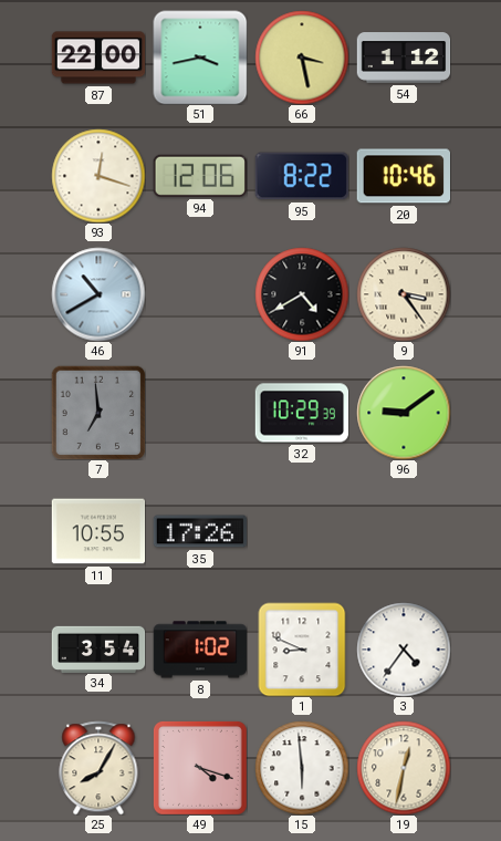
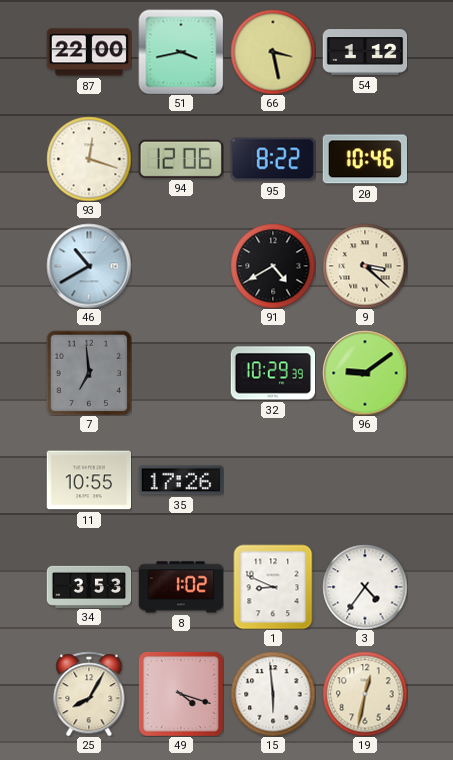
9: 3:24 -> 3:22
34: 3:54 -> 3:53
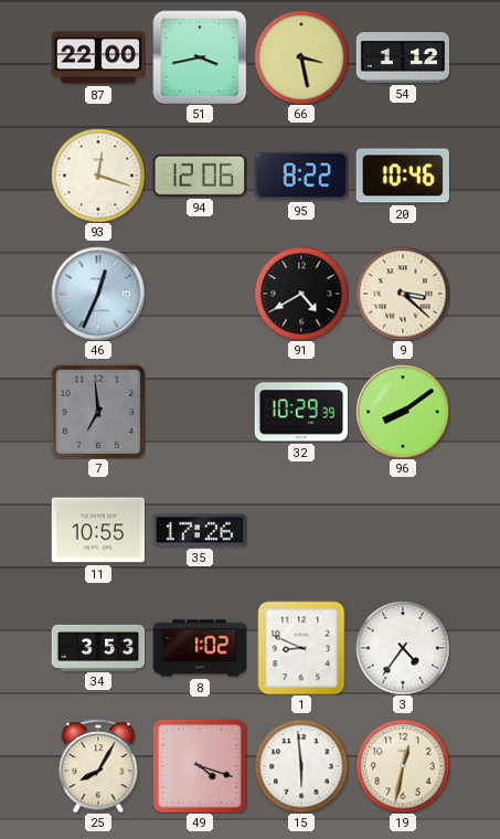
46: 10:40 -> 12:34
96: 9:09 -> 8:09
